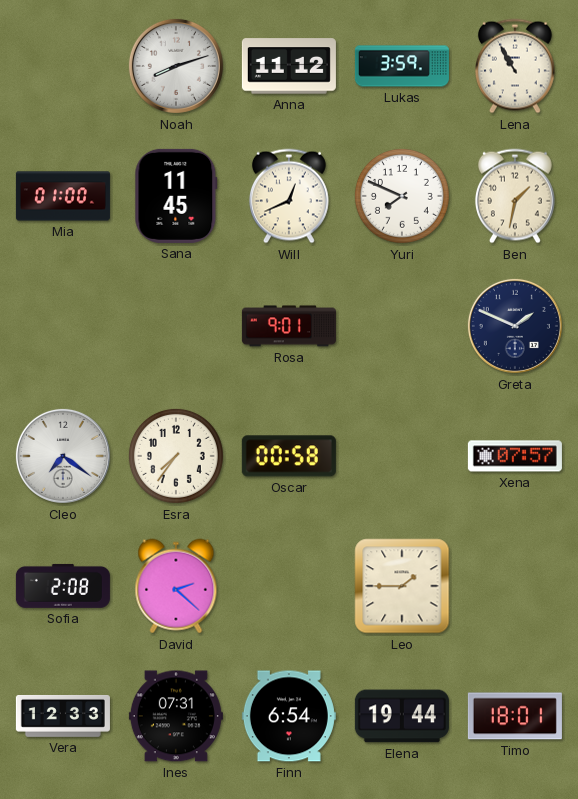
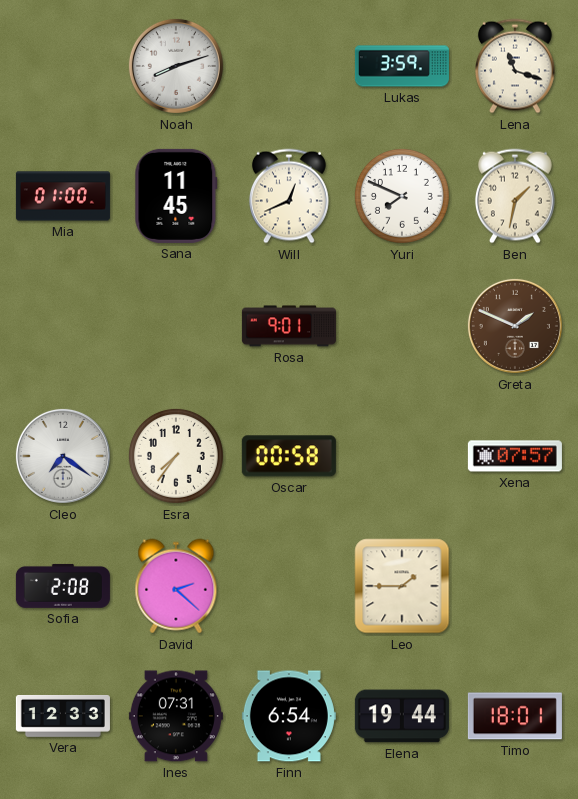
Anna: 11:12 -> none
Lena: 10:55 -> 11:18
Greta dial: navy -> brown
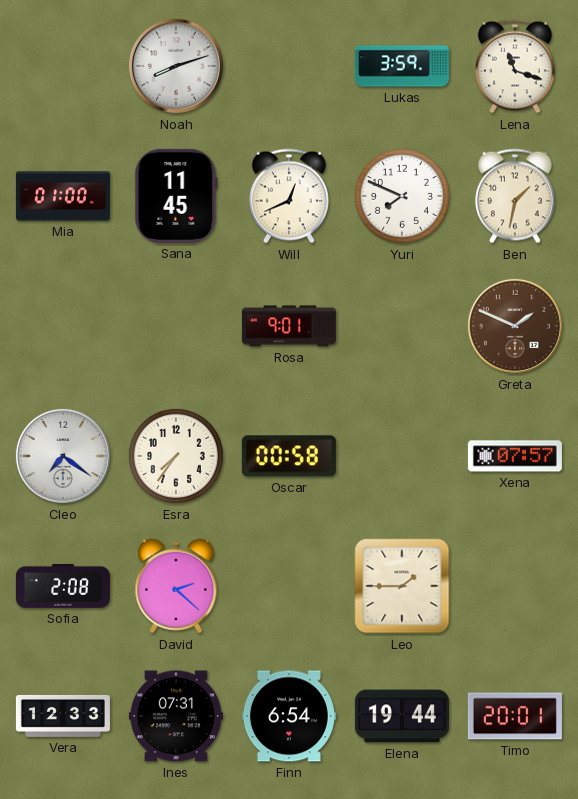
Timo: 18:01 -> 20:01
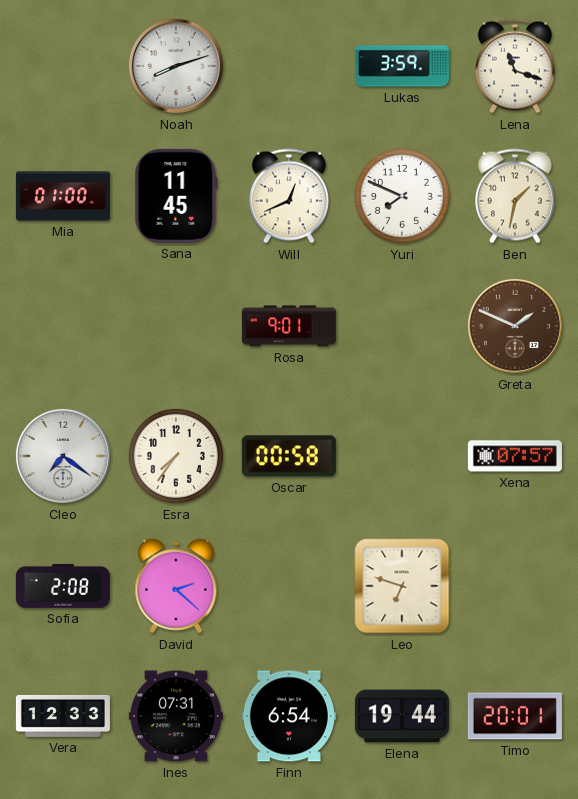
Leo: 1:45 -> 6:48
